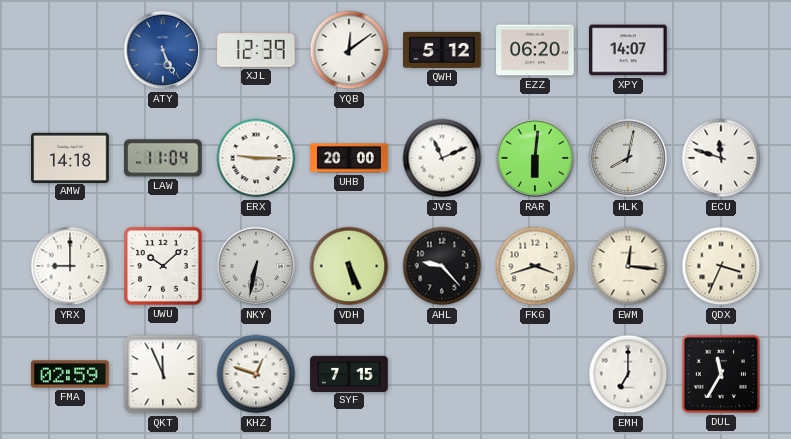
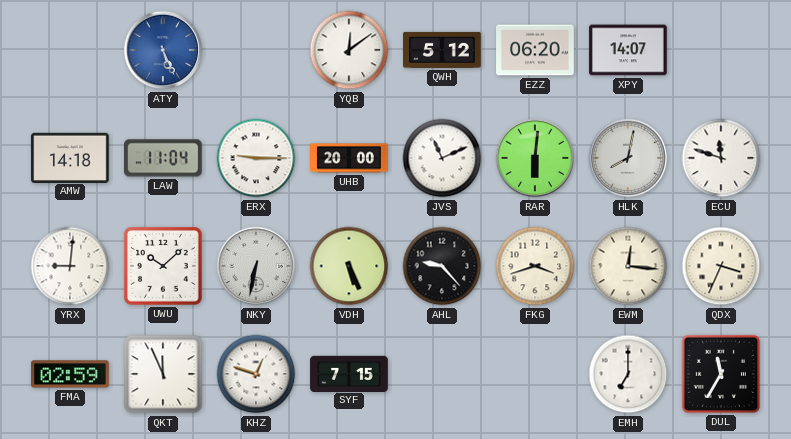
XJL: 12:39 -> none
YRX: 9:00 -> 9:01
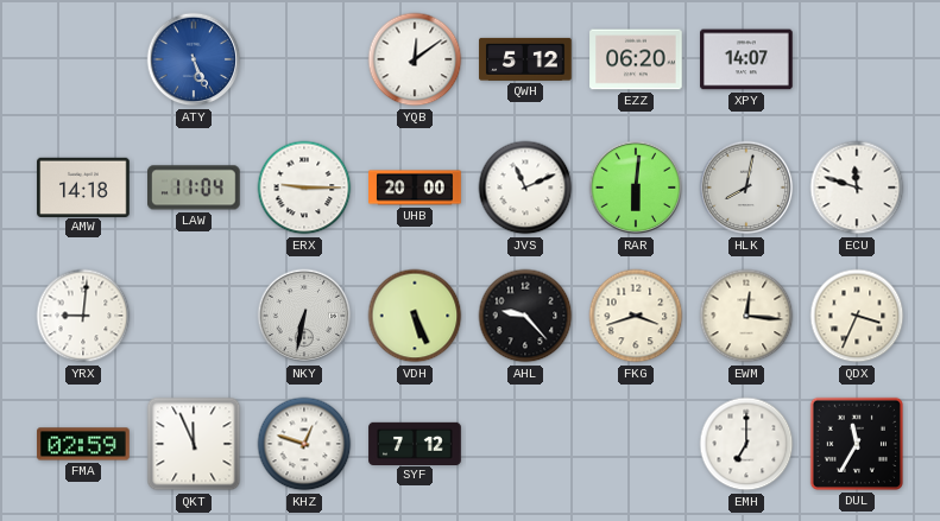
UWU: 10:08 -> none
SYF: 7:15 -> 7:12
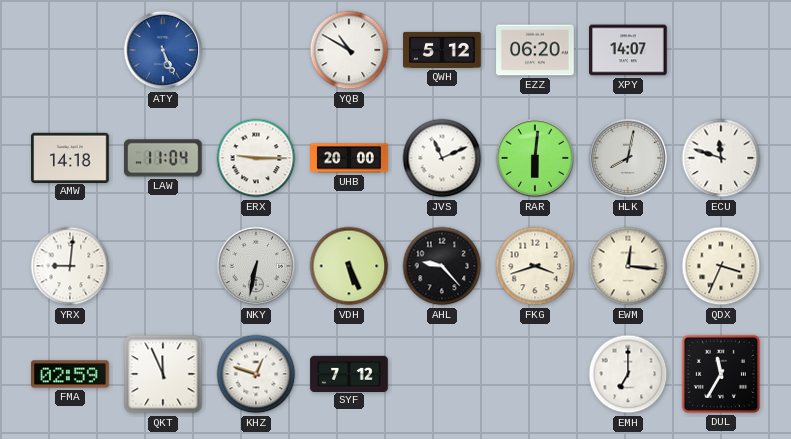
YQB: 12:09 -> 10:50
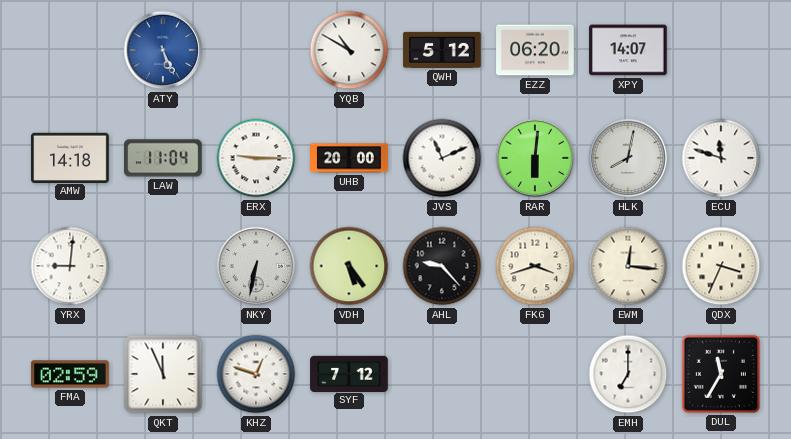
VDH: 5:26 -> 5:24
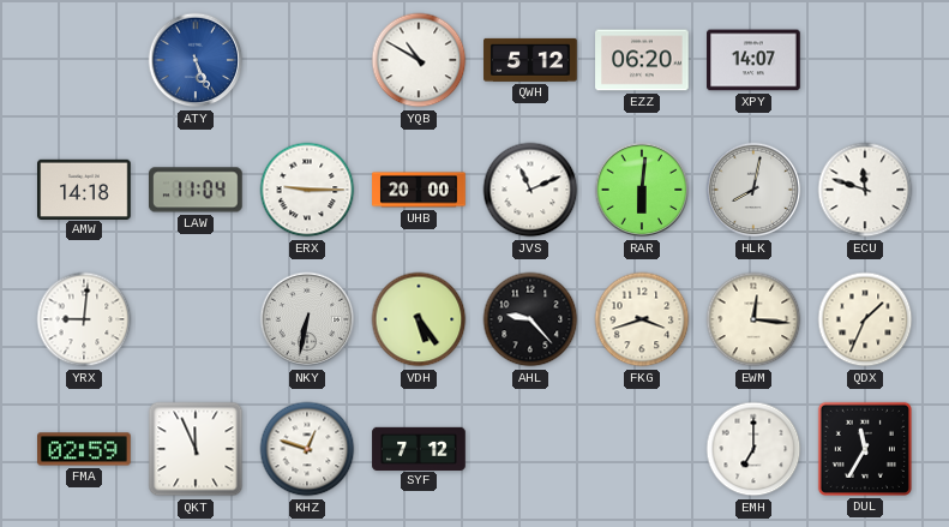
QDX: 3:34 -> 1:34
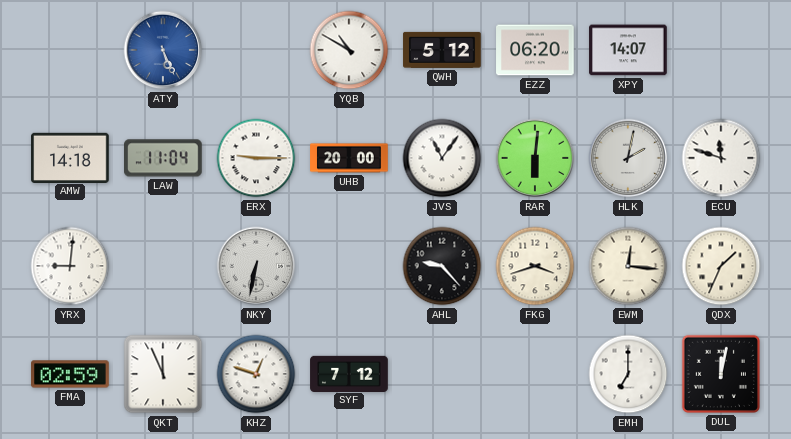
JVS: 11:11 -> 11:06
HLK: 8:02 -> 2:02
VDH: 5:24 -> none
DUL: 11:35 -> 12:02
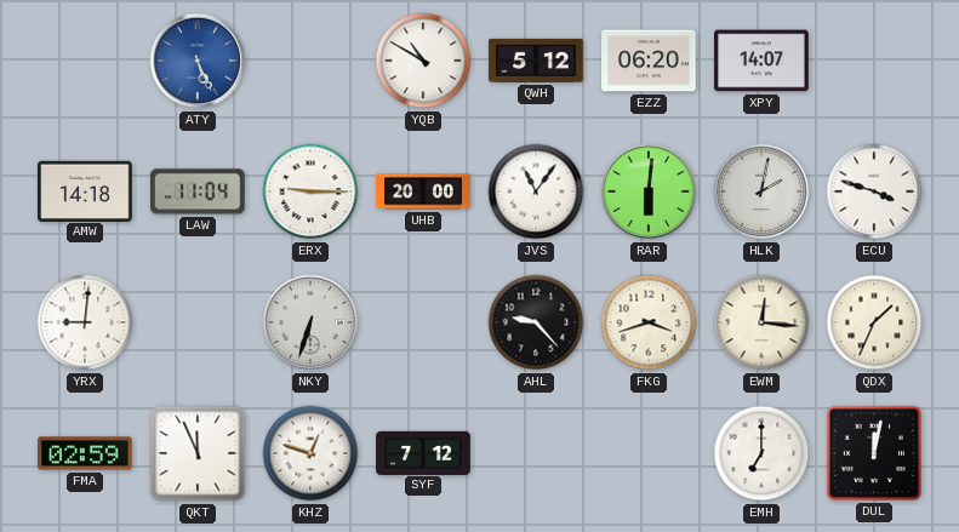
ECU: 11:48 -> 3:48
NKY: 6:32 -> 6:33
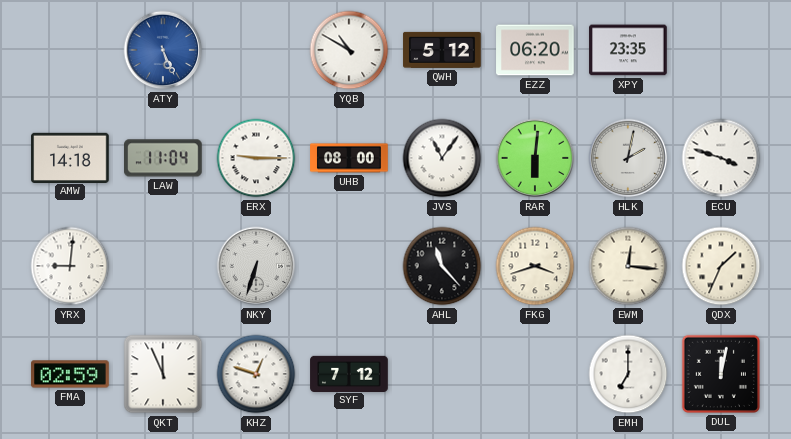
XPY: 14:07 -> 23:35
UHB: 20:00 -> 08:00
AHL: 9:23 -> 11:23
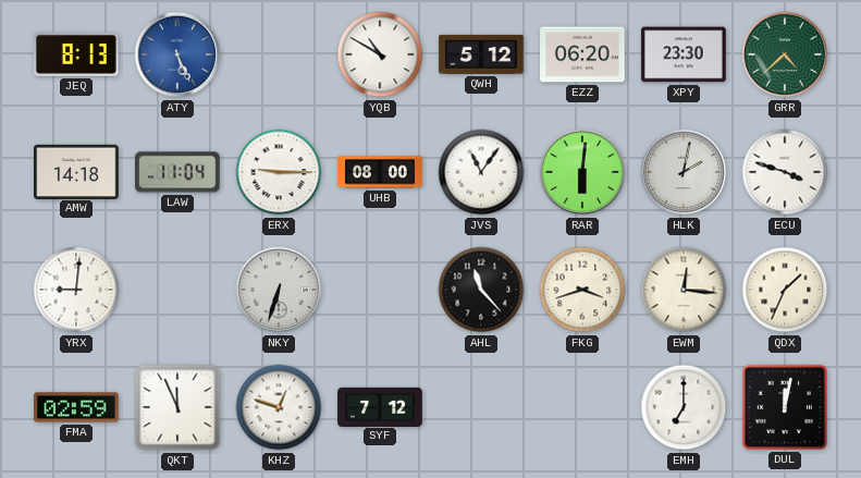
JEQ: none -> 8:13
XPY: 23:35 -> 23:30
GRR: none -> 4:38
